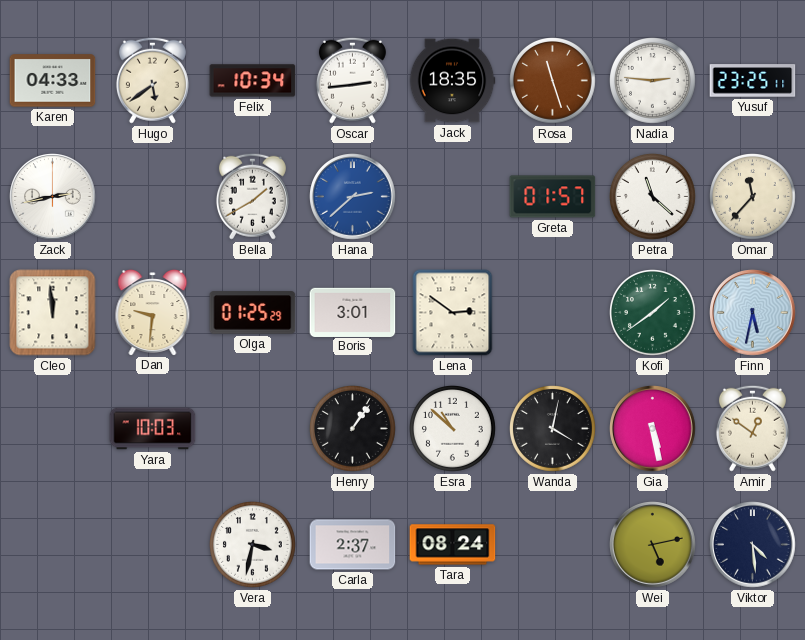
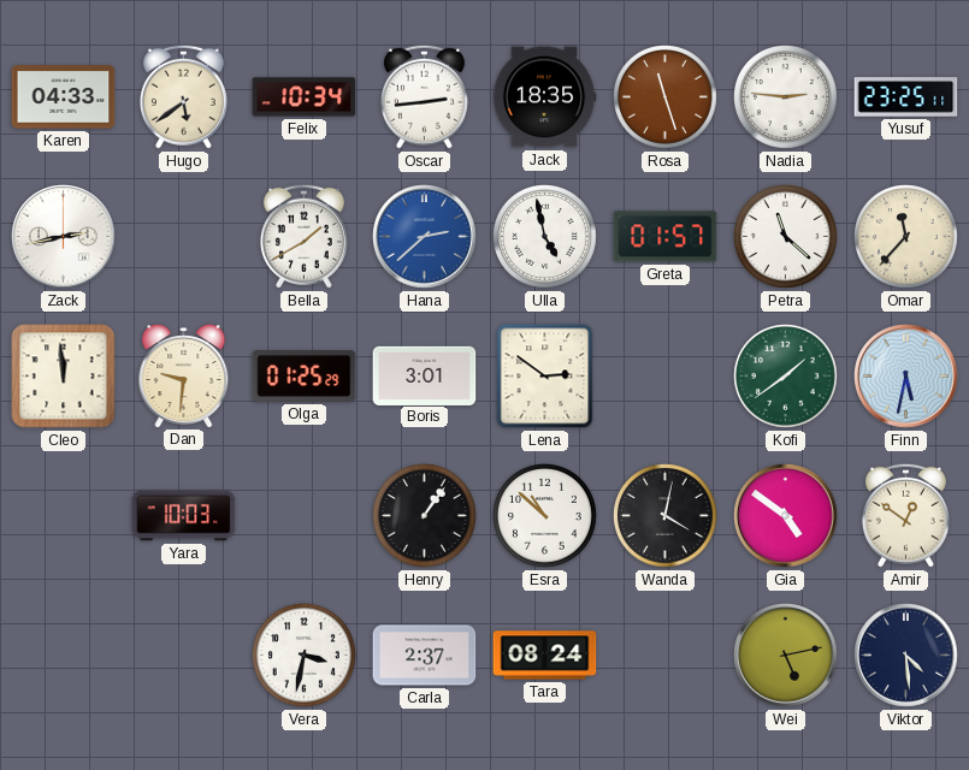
Ulla: none -> 4:58
Gia: 5:28 -> 4:51
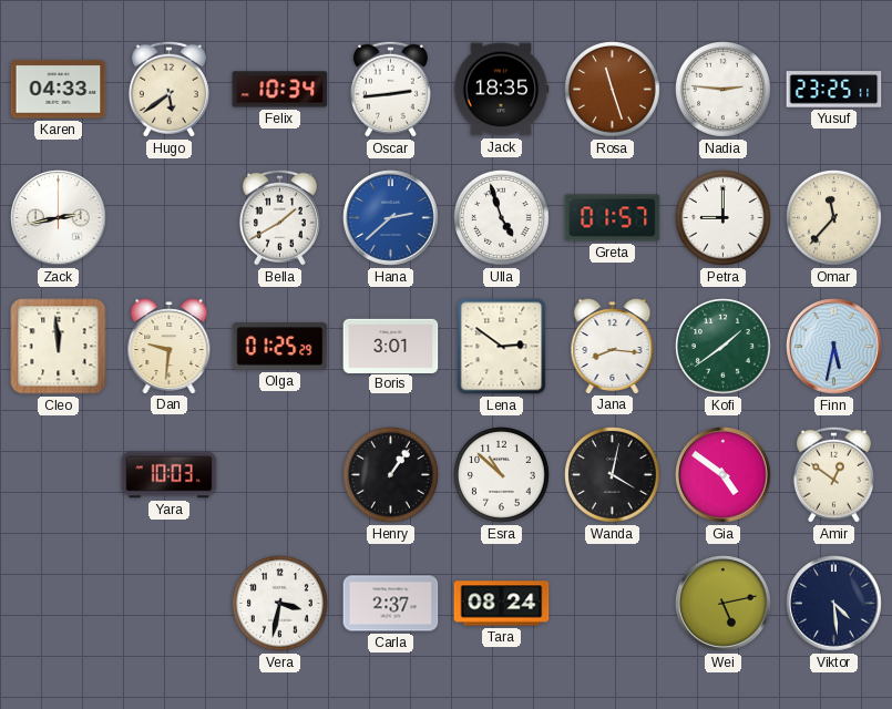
Ulla: 4:58 -> 4:57
Petra: 11:22 -> 9:00
Jana: none -> 8:16
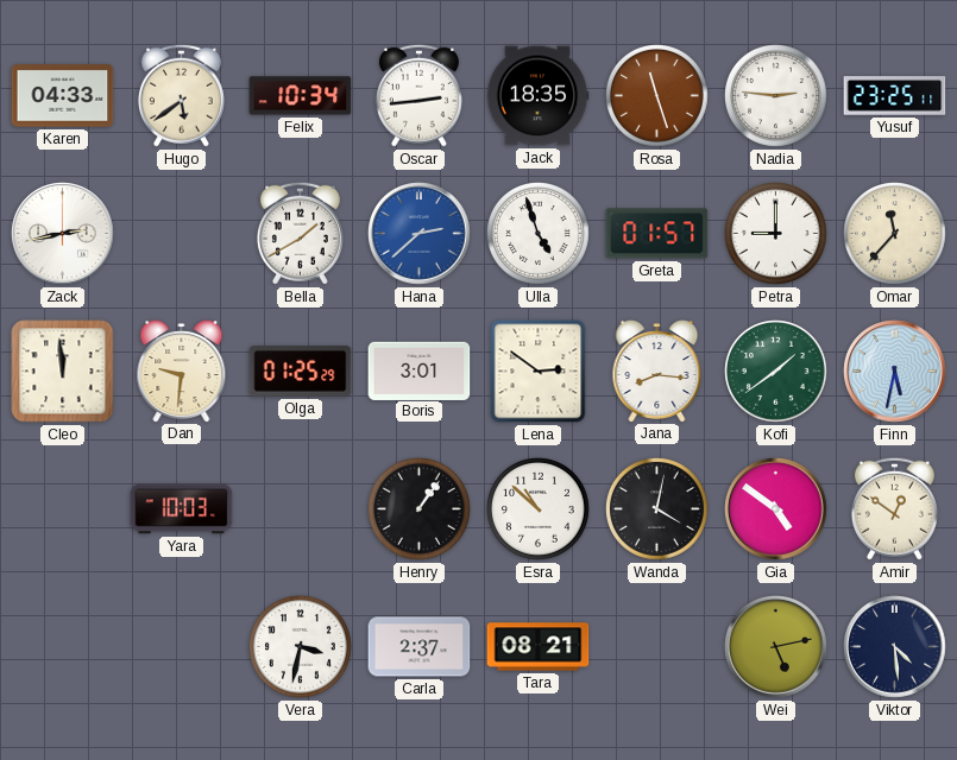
Tara: 08:24 -> 08:21
